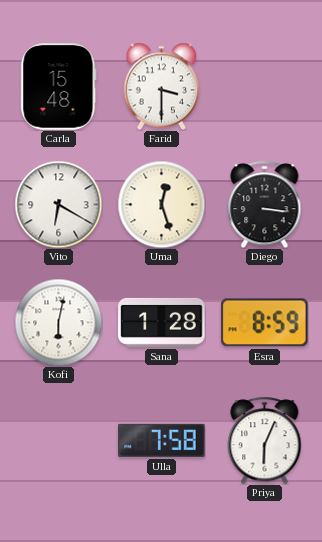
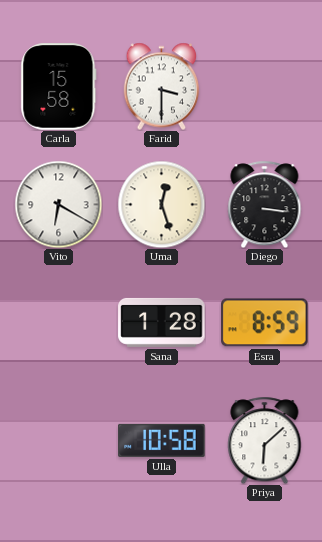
Carla: 15:48 -> 15:58
Kofi: 6:02 -> none
Ulla: 7:58 -> 10:58
Priya: 6:04 -> 6:08
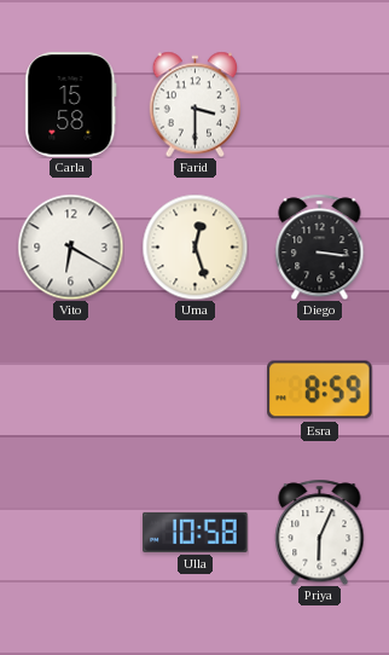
Sana: 1:28 -> none
Priya: 6:08 -> 6:04
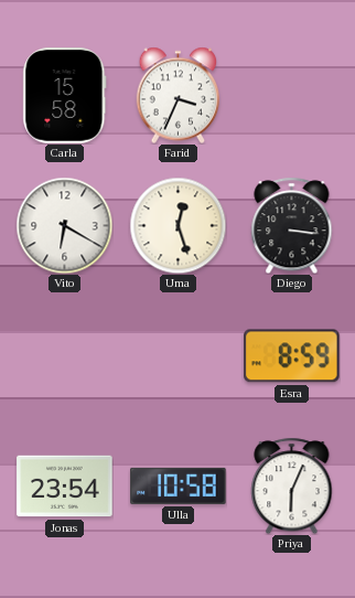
Farid: 3:30 -> 3:34
Jonas: none -> 23:54
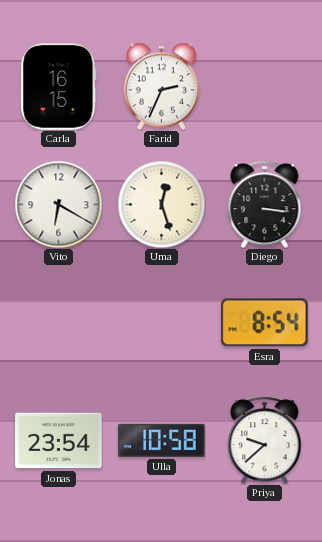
Carla: 15:58 -> 16:15
Farid: 3:34 -> 2:34
Esra: 8:59 -> 8:54
Priya: 6:04 -> 9:38
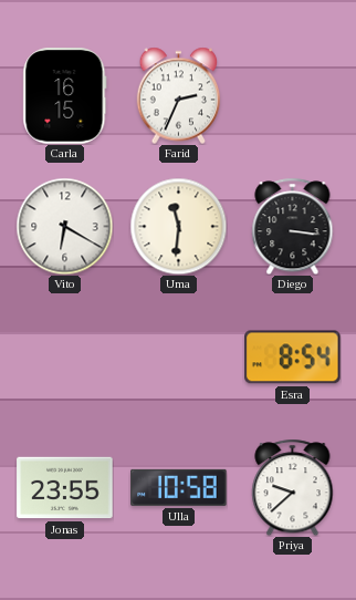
Uma: 12:27 -> 11:31
Jonas: 23:54 -> 23:55
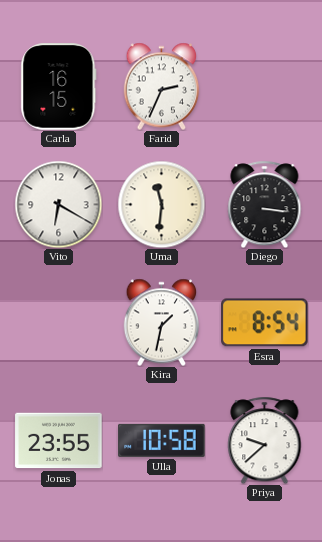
Kira: none -> 1:32
